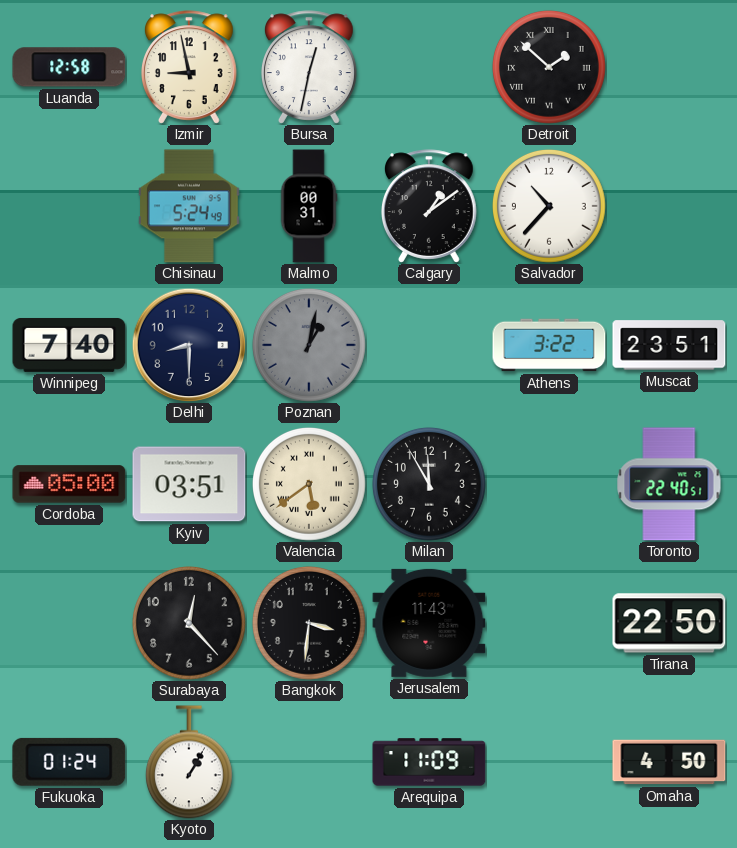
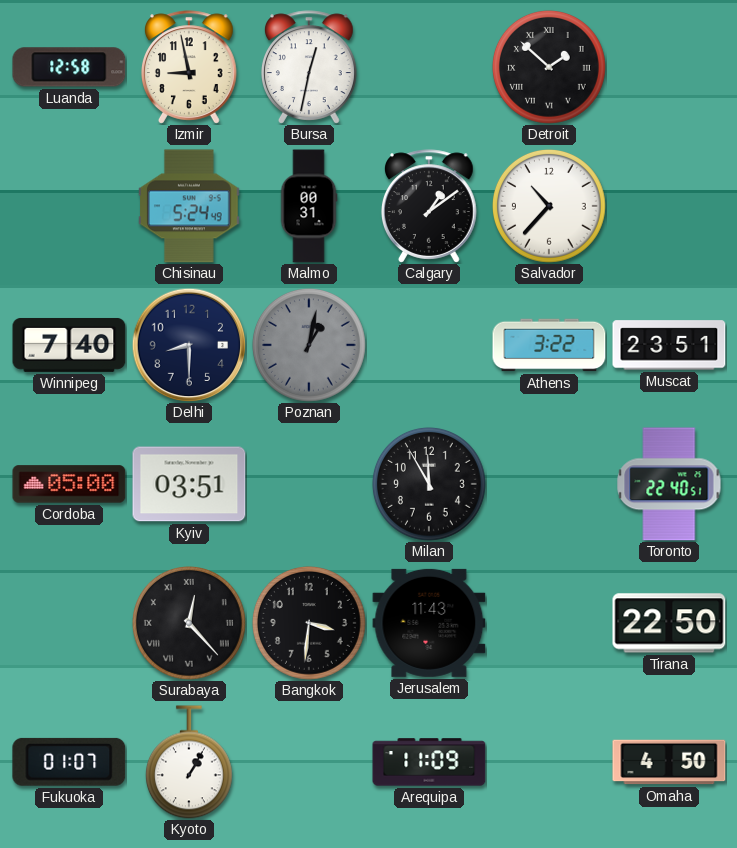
Valencia: 5:39 -> none
Surabaya numerals: Arabic -> Roman
Fukuoka: 01:24 -> 01:07
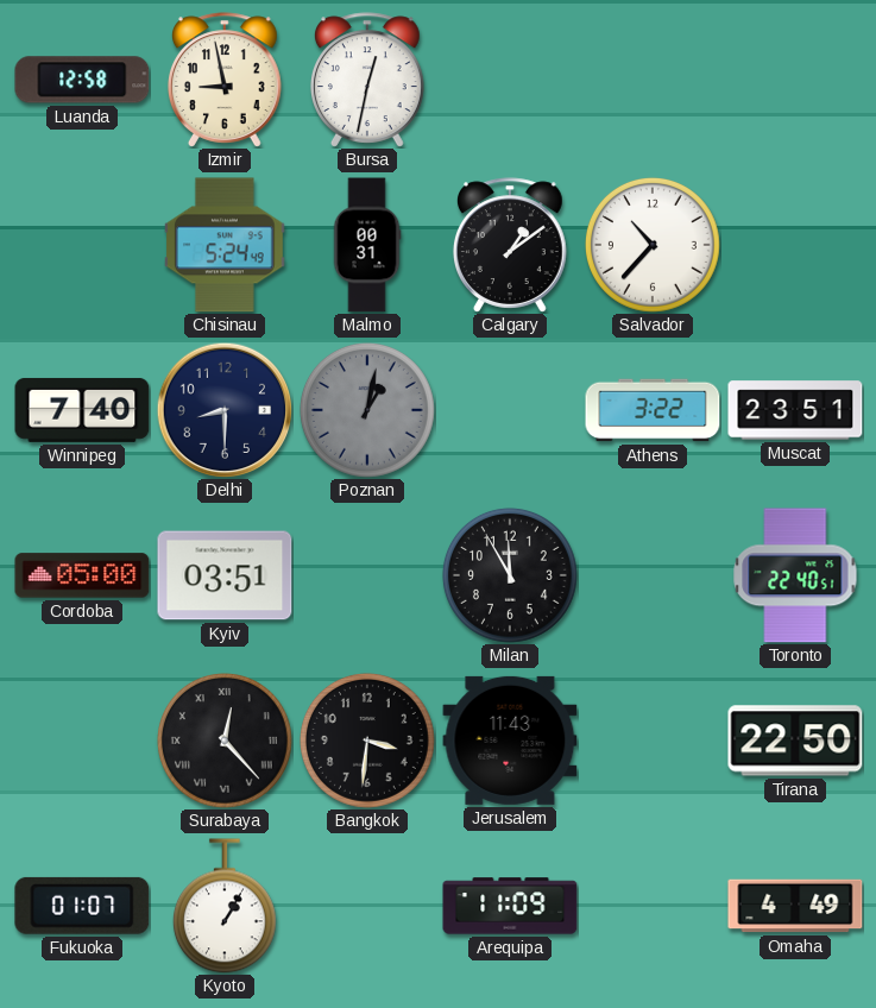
Detroit: 1:52 -> none
Omaha: 4:50 -> 4:49
